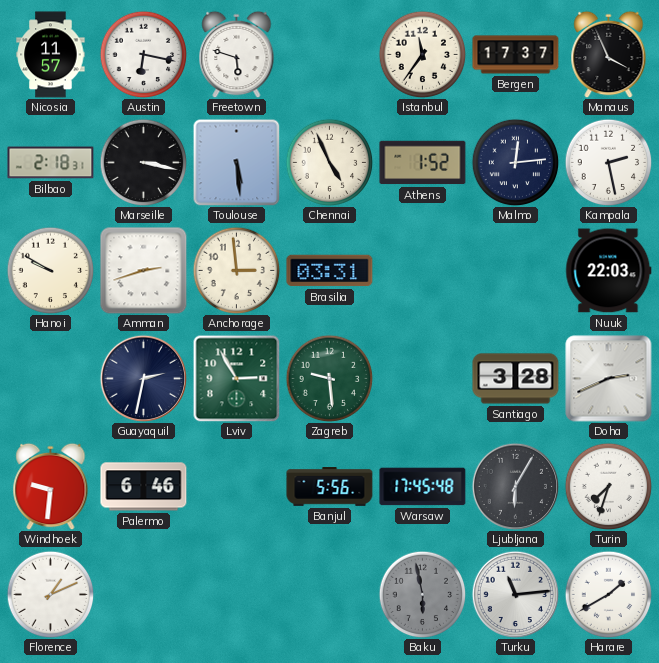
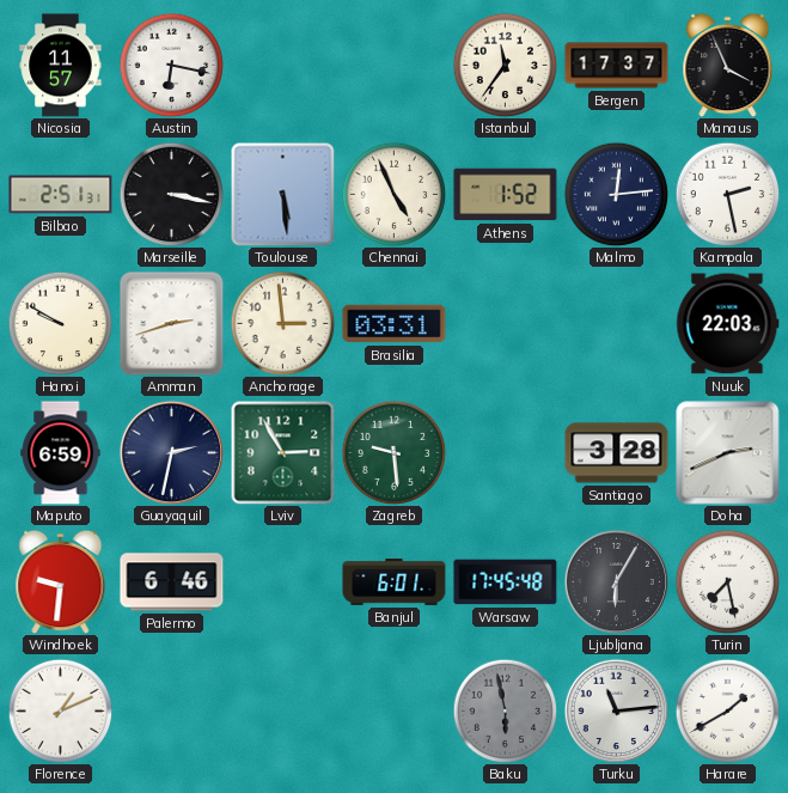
Freetown: 5:48 -> none
Bilbao: 2:18 -> 2:51
Maputo: none -> 6:59
Banjul: 5:56 -> 6:01
Turin: 7:33 -> 7:28
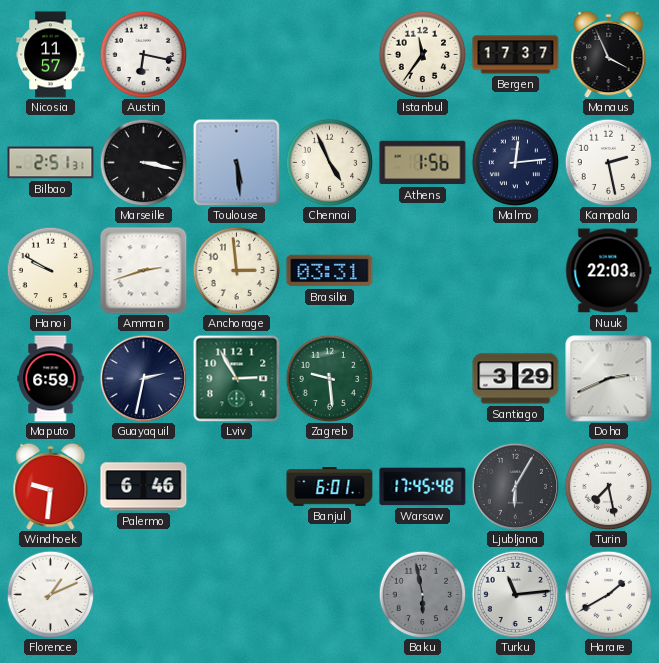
Athens: 1:52 -> 1:56
Santiago: 3:28 -> 3:29
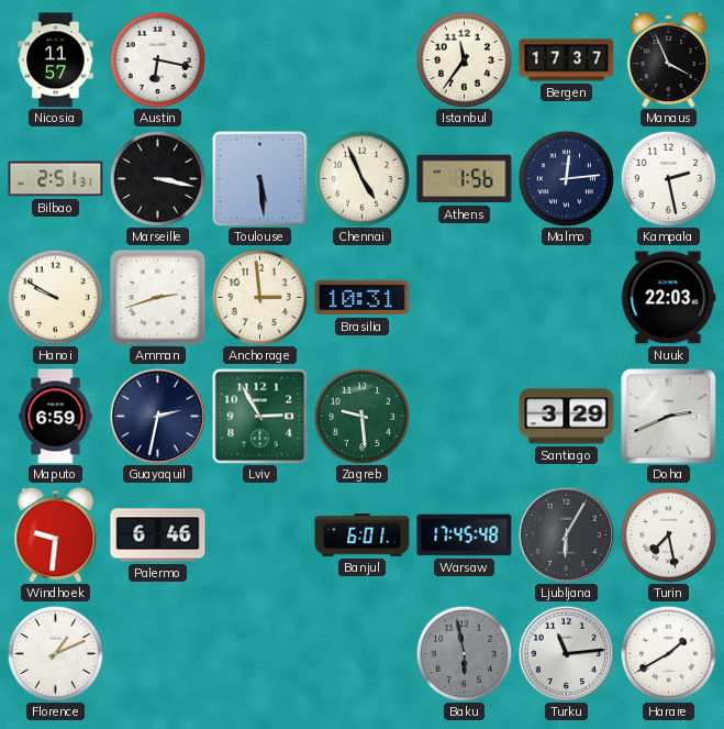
Brasilia: 03:31 -> 10:31
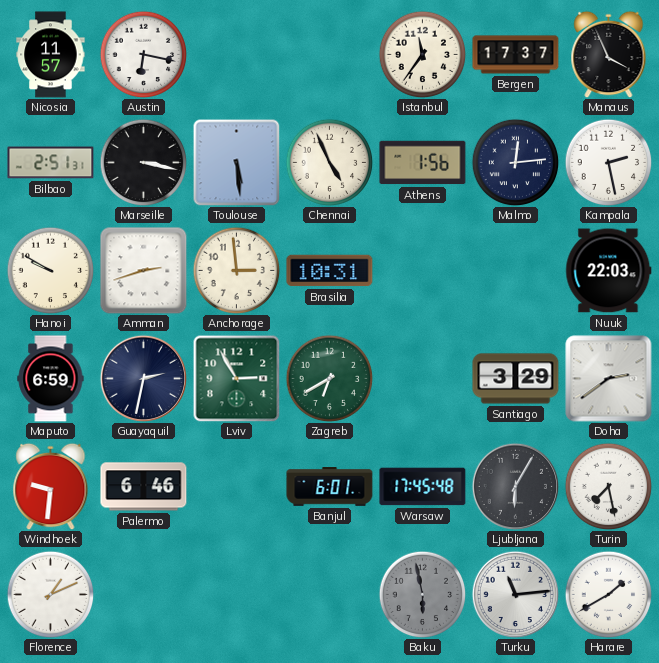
Zagreb: 9:29 -> 6:40
Doha: 2:41 -> 2:39
